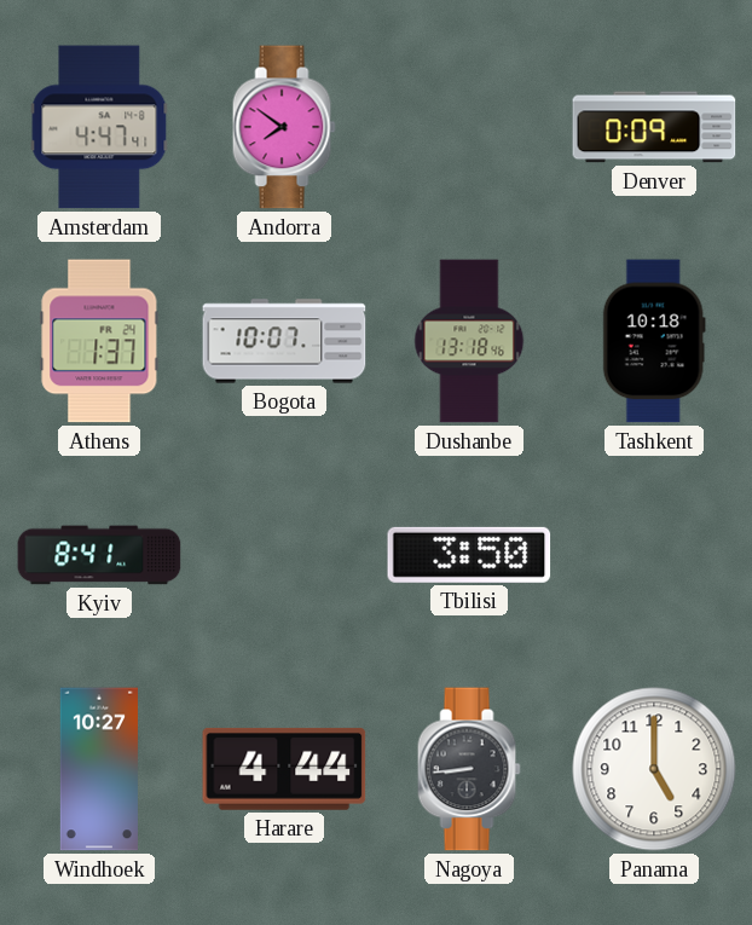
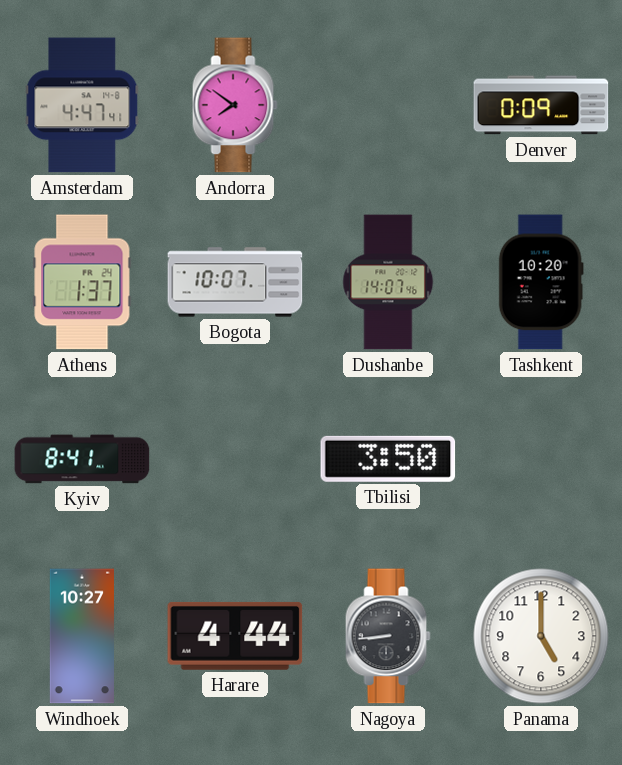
Dushanbe: 13:18 -> 14:07
Tashkent: 10:18 -> 10:20
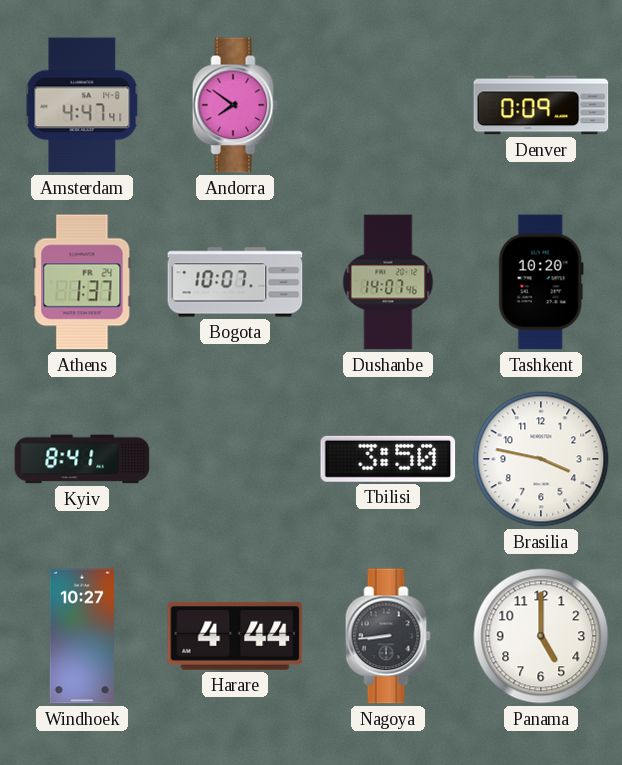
Brasilia: none -> 3:47
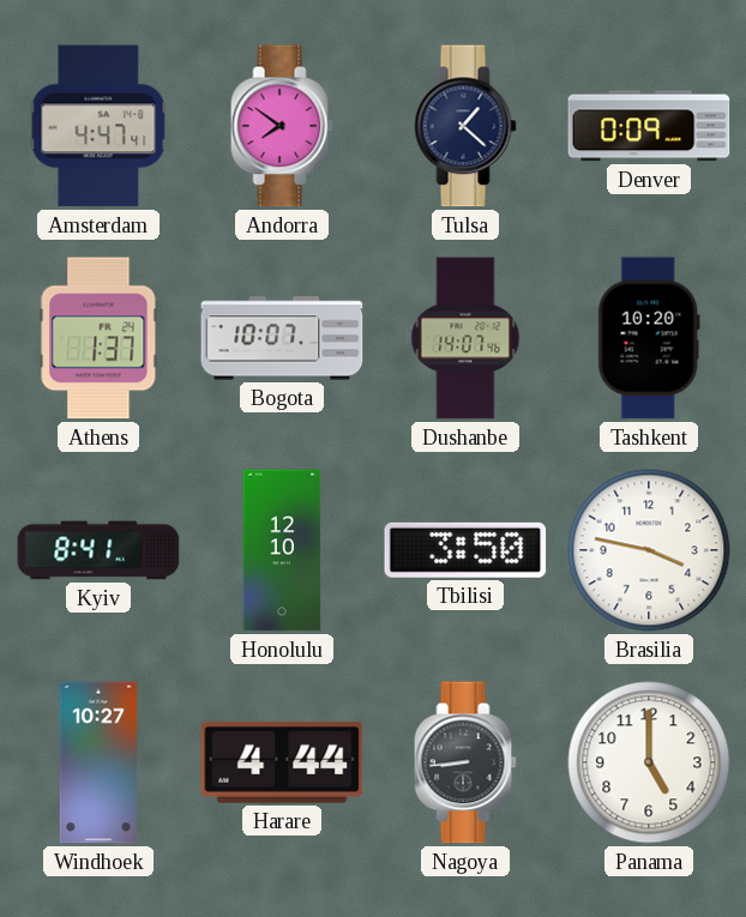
Tulsa: none -> 1:22
Honolulu: none -> 12:10
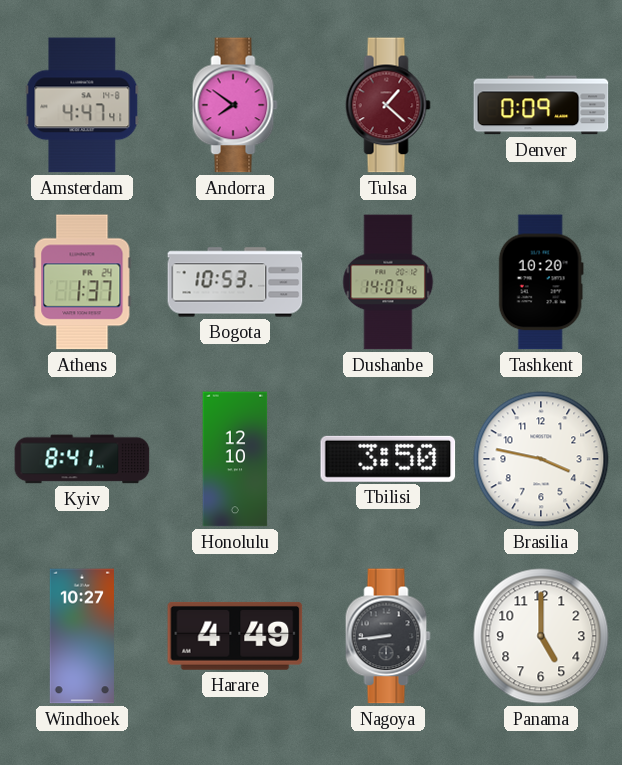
Tulsa dial: navy -> burgundy
Bogota: 10:07 -> 10:53
Harare: 4:44 -> 4:49
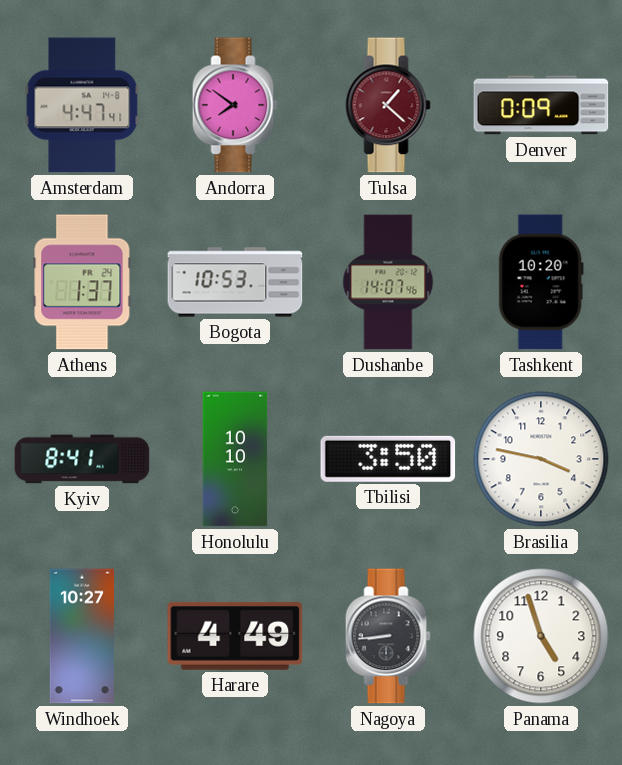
Honolulu: 12:10 -> 10:10
Panama: 5:00 -> 4:57
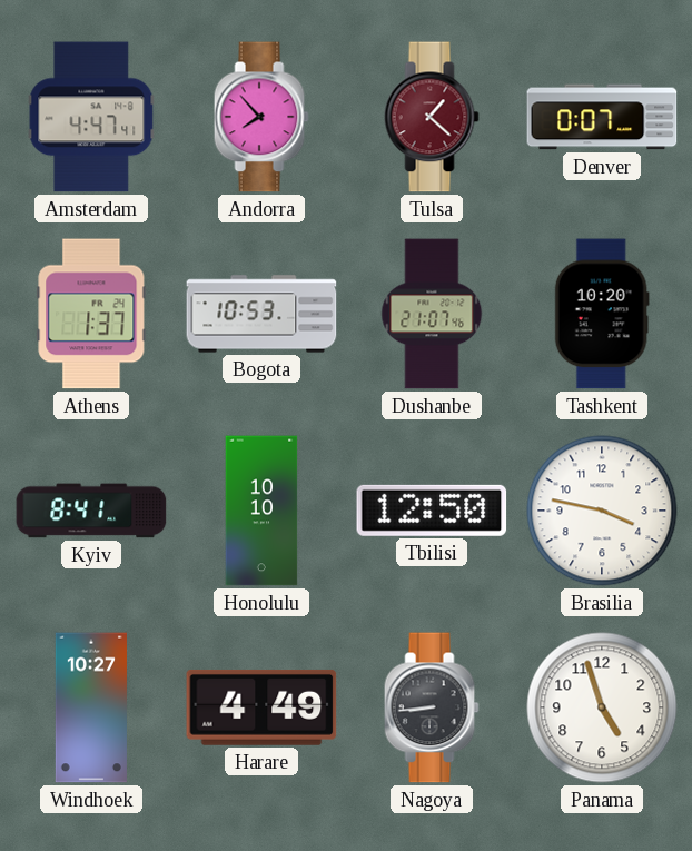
Andorra: 7:51 -> 7:53
Denver: 0:09 -> 0:07
Dushanbe: 14:07 -> 21:07
Tbilisi: 3:50 -> 12:50
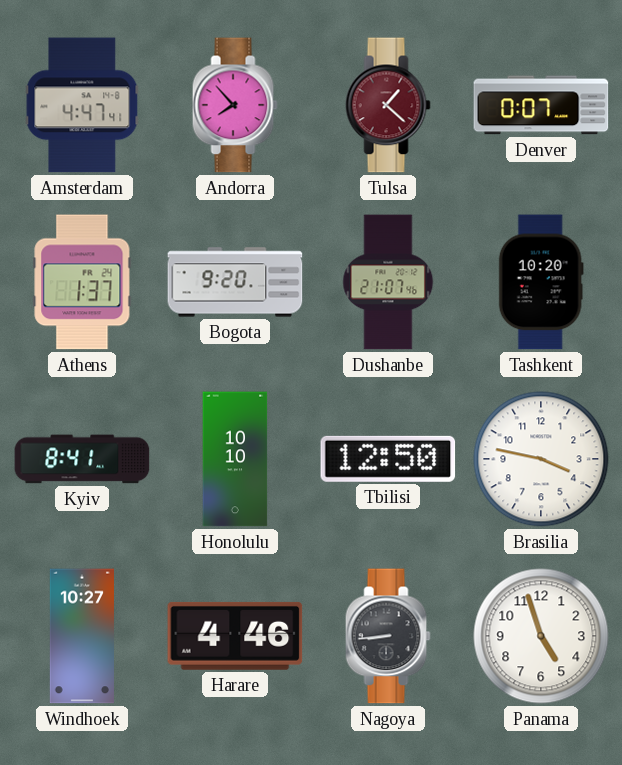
Bogota: 10:53 -> 9:20
Harare: 4:49 -> 4:46
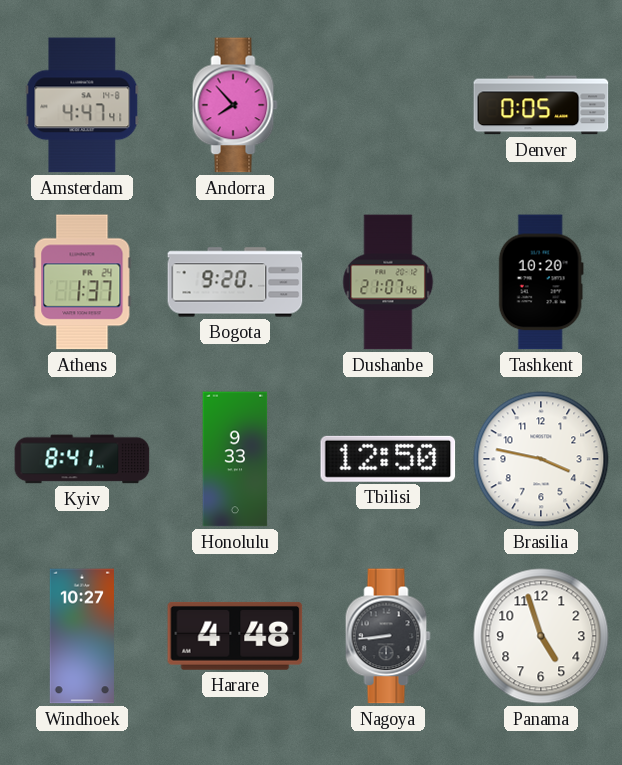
Tulsa: 1:22 -> none
Denver: 0:07 -> 0:05
Honolulu: 10:10 -> 9:33
Harare: 4:46 -> 4:48
